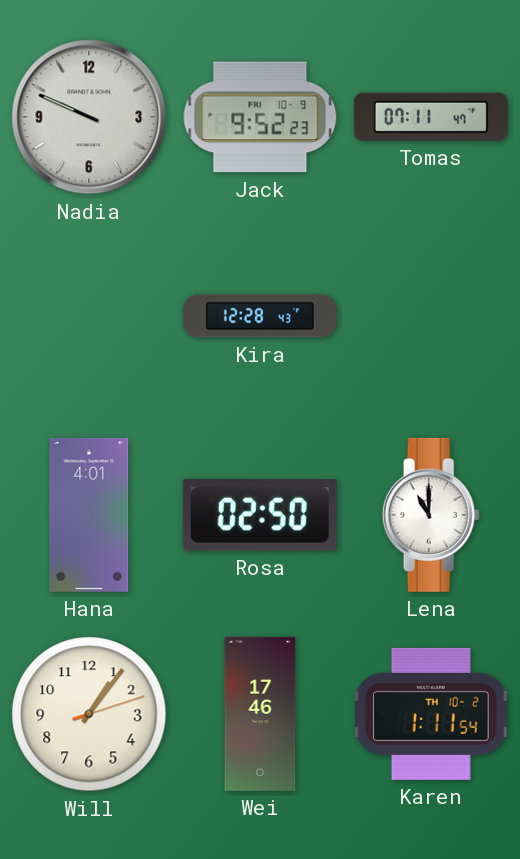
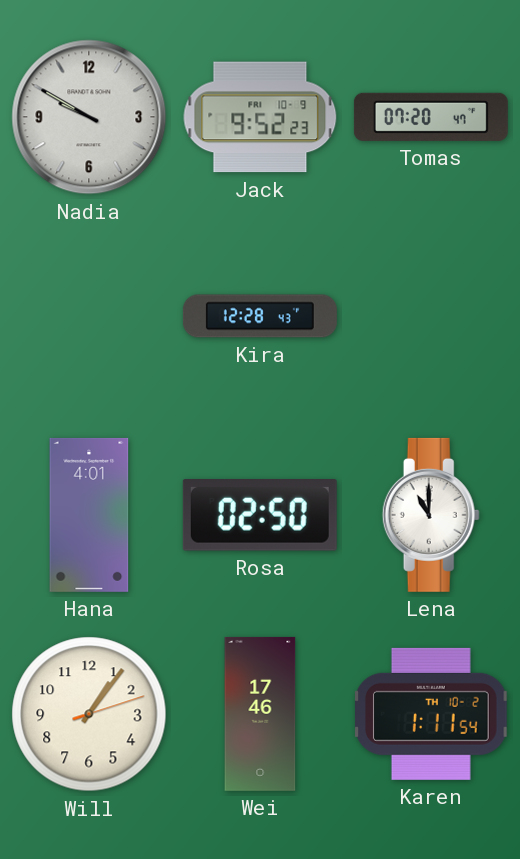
Nadia: 9:49 -> 9:50
Tomas: 07:11 -> 07:20
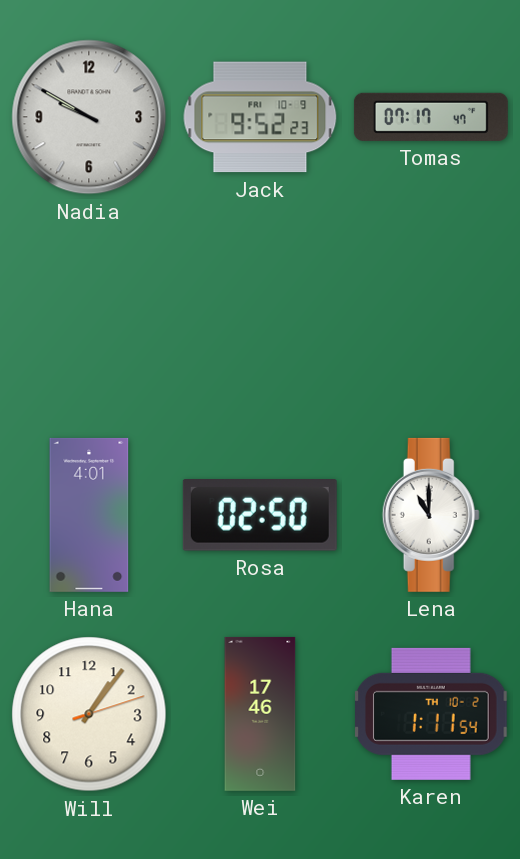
Tomas: 07:20 -> 07:17
Kira: 12:28 -> none
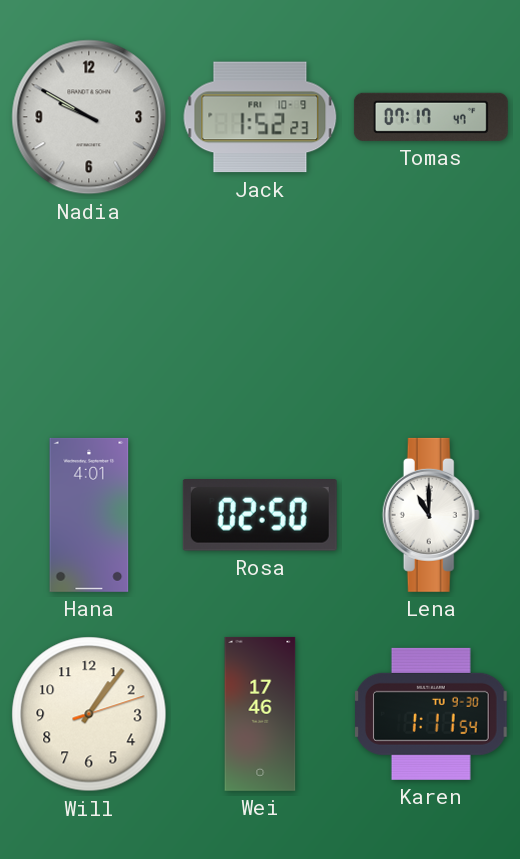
Jack: 9:52 -> 1:52
Karen date: TH 10-2 -> TU 9-30
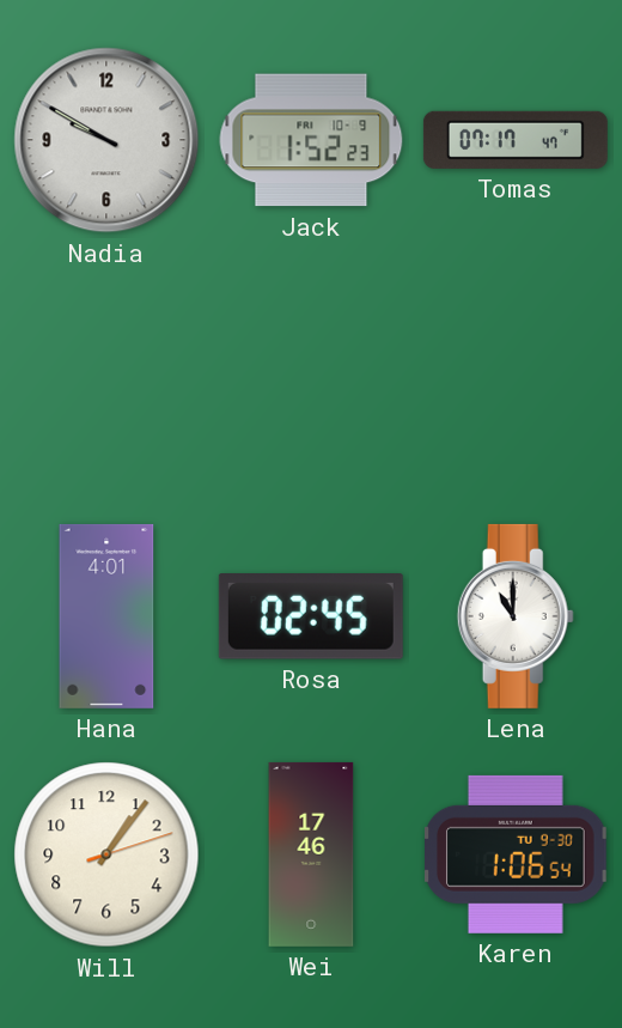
Rosa: 02:50 -> 02:45
Karen: 1:11 -> 1:06
